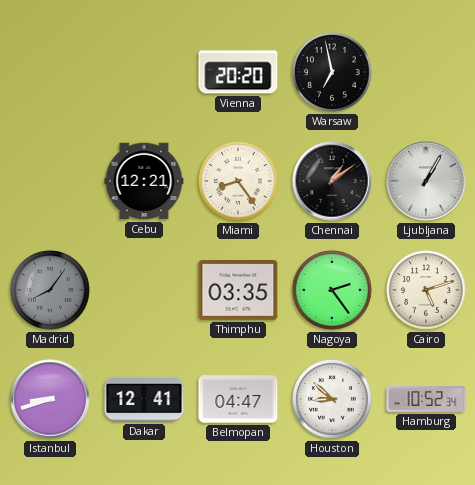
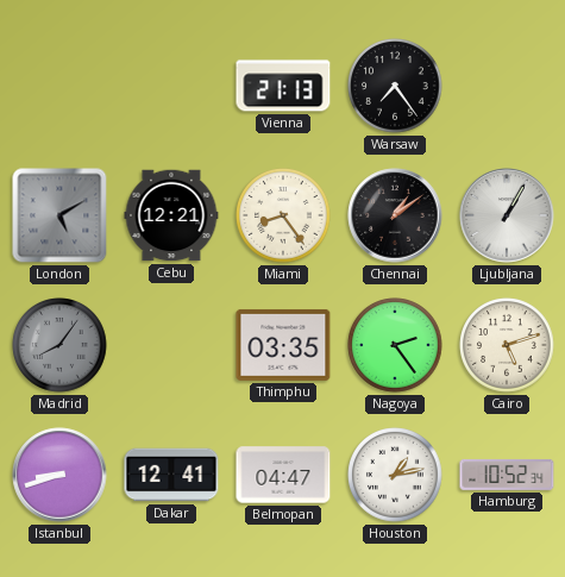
Vienna: 20:20 -> 21:13
Warsaw: 6:58 -> 7:24
London: none -> 5:10
Houston: 8:52 -> 1:13
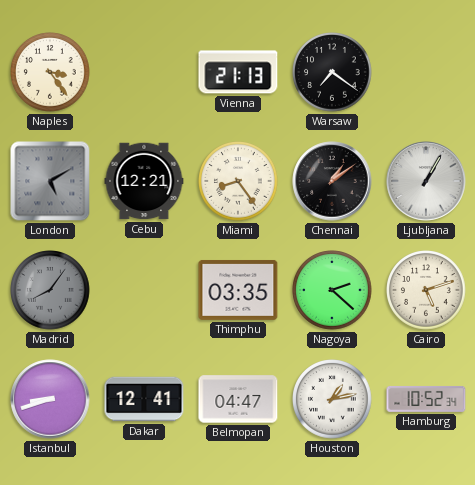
Naples: none -> 3:24
Warsaw: 7:24 -> 7:21
Nagoya: 2:24 -> 2:22
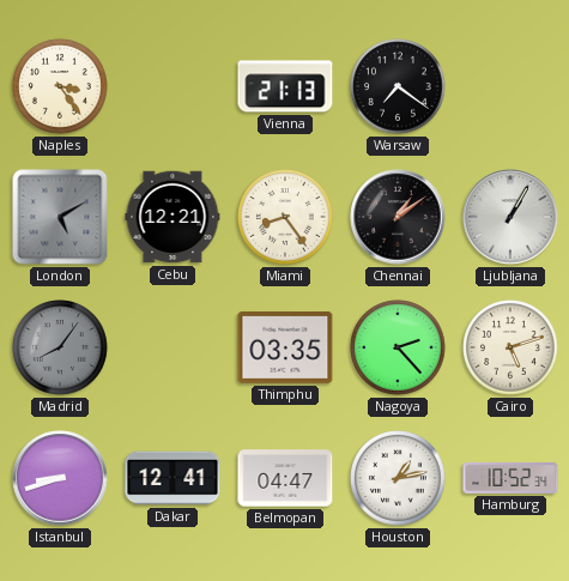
Nagoya: 2:22 -> 2:23
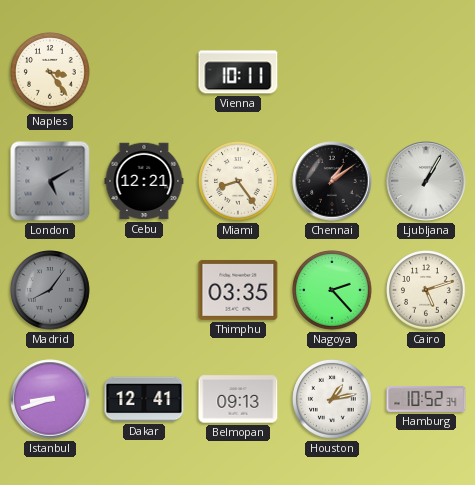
Vienna: 21:13 -> 10:11
Warsaw: 7:21 -> none
Belmopan: 04:47 -> 09:13
